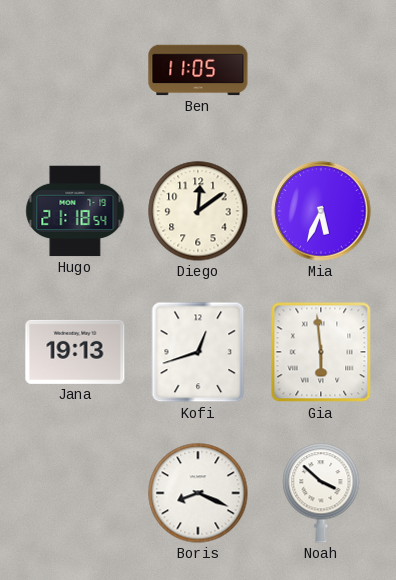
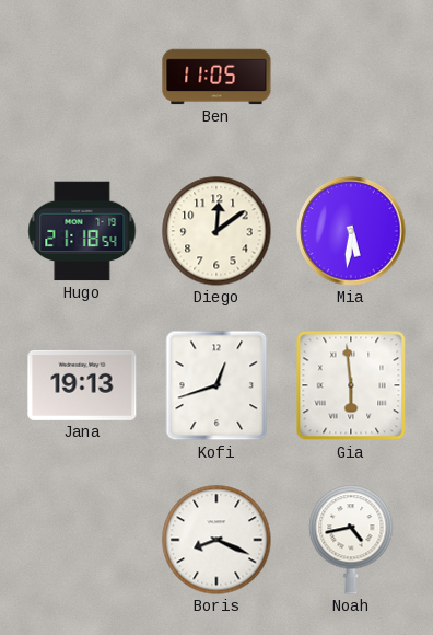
Mia: 5:34 -> 5:31
Noah: 3:52 -> 4:43
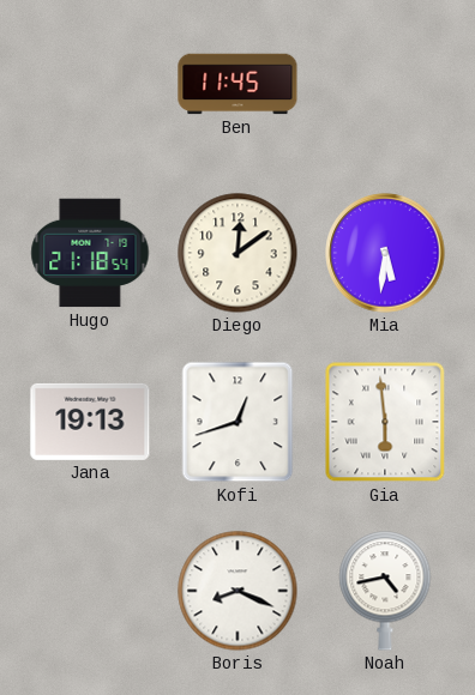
Ben: 11:05 -> 11:45
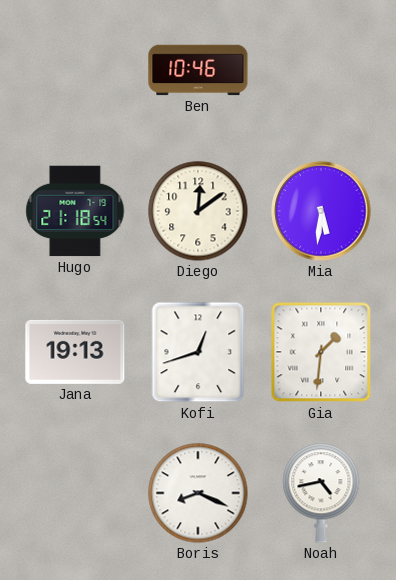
Ben: 11:45 -> 10:46
Gia: 5:59 -> 1:31
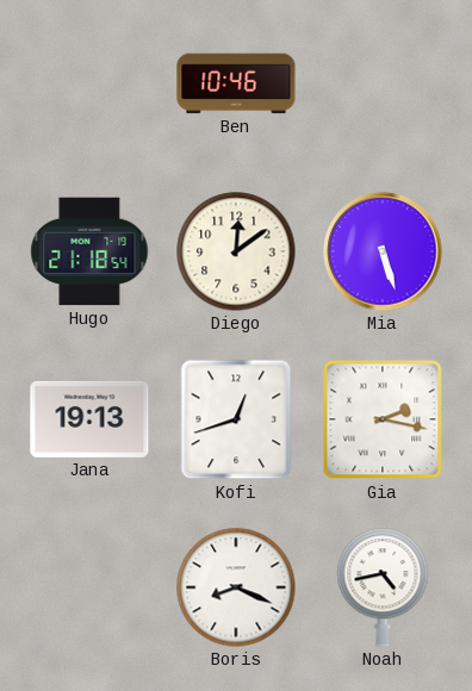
Mia: 5:31 -> 5:27
Gia: 1:31 -> 2:17
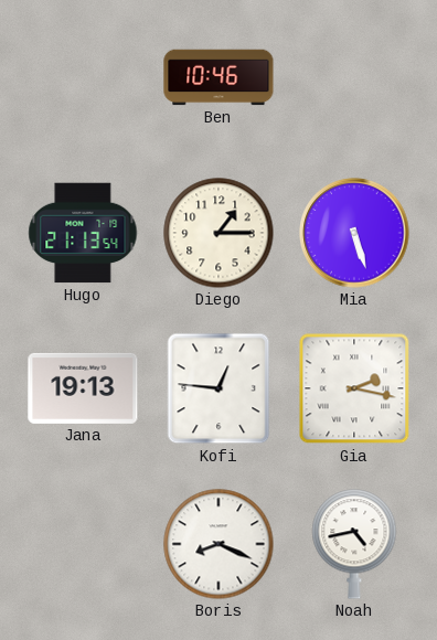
Hugo: 21:18 -> 21:13
Diego: 12:09 -> 1:15
Kofi: 12:42 -> 12:46
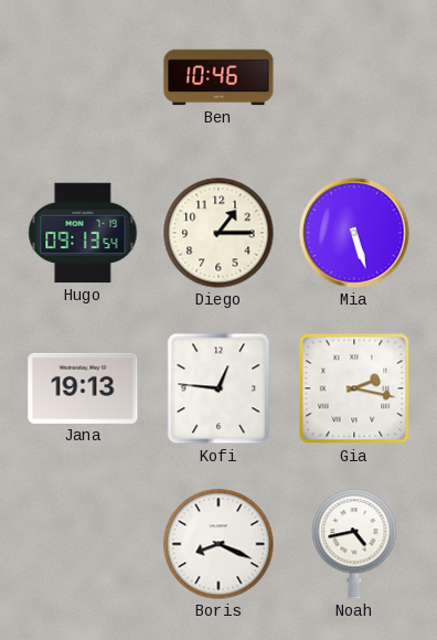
Hugo: 21:13 -> 09:13
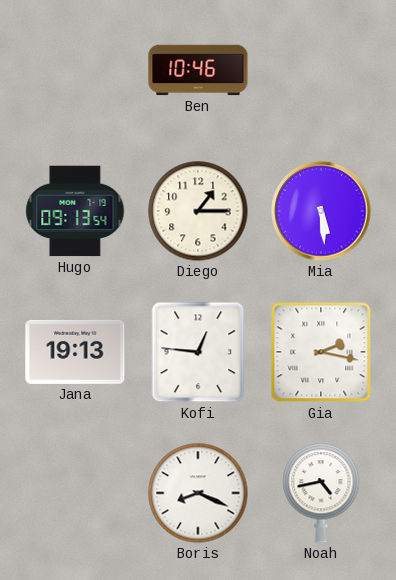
Mia: 5:27 -> 5:29
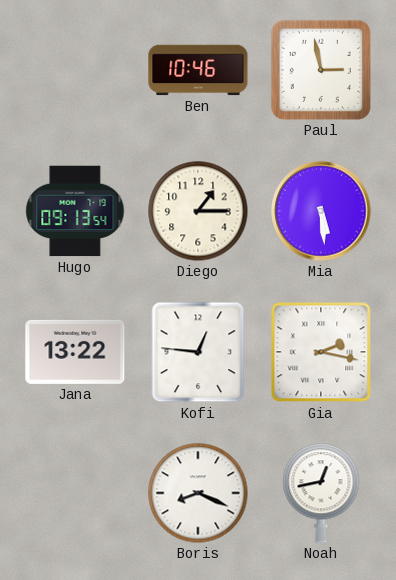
Paul: none -> 2:58
Jana: 19:13 -> 13:22
Noah: 4:43 -> 12:43
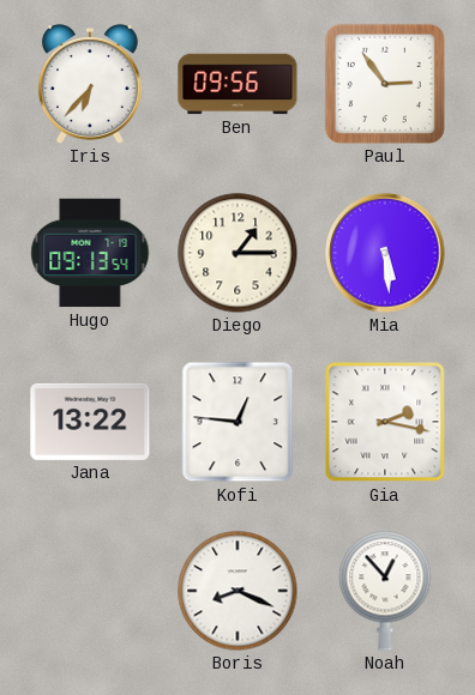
Iris: none -> 6:37
Ben: 10:46 -> 09:56
Paul: 2:58 -> 2:54
Noah: 12:43 -> 12:53
